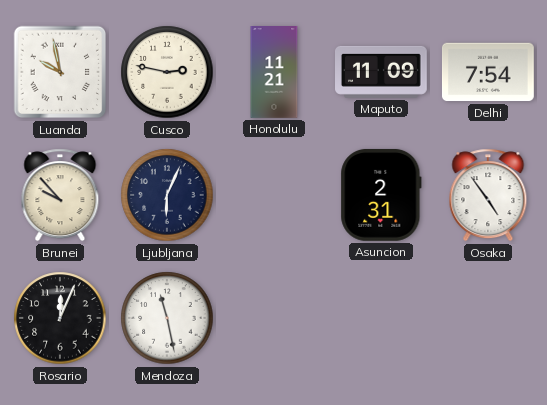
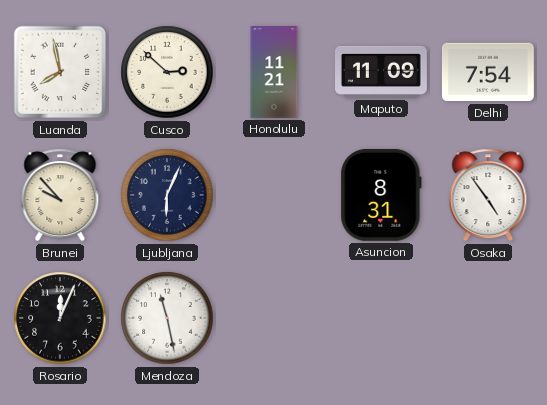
Luanda: 9:58 -> 7:58
Cusco: 2:47 -> 2:52
Asuncion: 2:31 -> 8:31
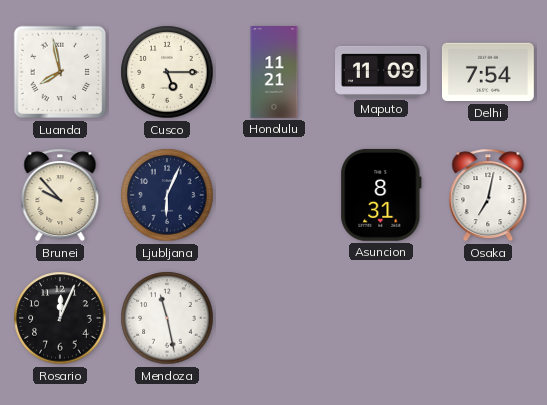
Cusco: 2:52 -> 5:15
Osaka: 4:54 -> 7:02
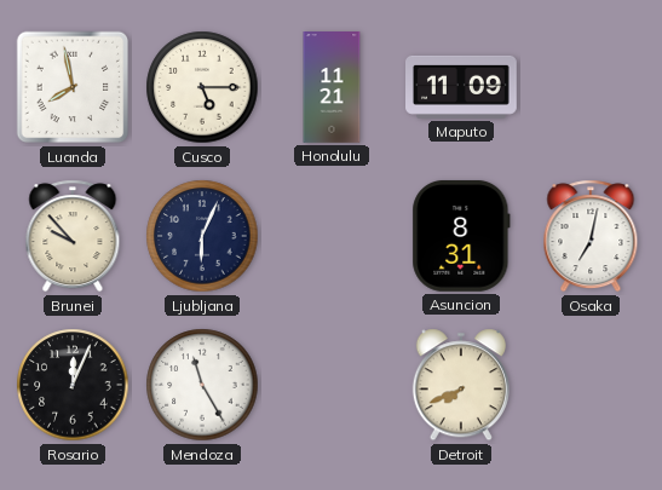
Delhi: 7:54 -> none
Mendoza: 11:28 -> 11:25
Detroit: none -> 7:41
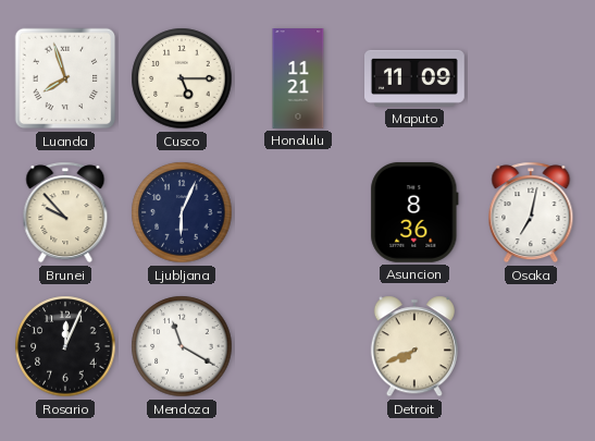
Luanda: 7:58 -> 7:57
Asuncion: 8:31 -> 8:36
Mendoza: 11:25 -> 11:20
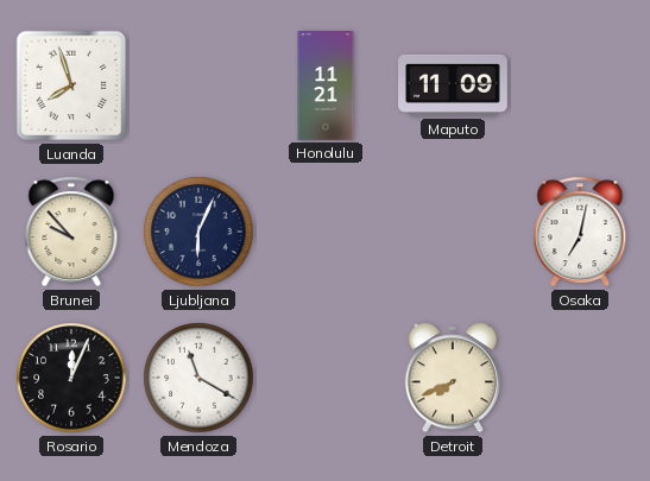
Cusco: 5:15 -> none
Asuncion: 8:36 -> none
